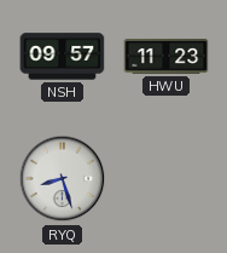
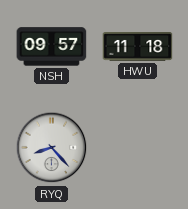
HWU: 11:23 -> 11:18
RYQ: 8:27 -> 8:23
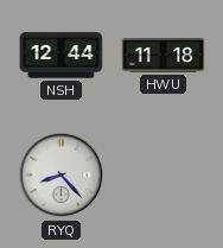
NSH: 09:57 -> 12:44
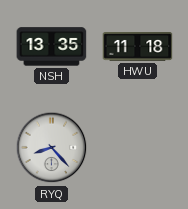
NSH: 12:44 -> 13:35
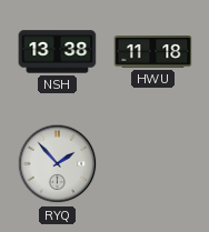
NSH: 13:35 -> 13:38
RYQ: 8:23 -> 1:53
